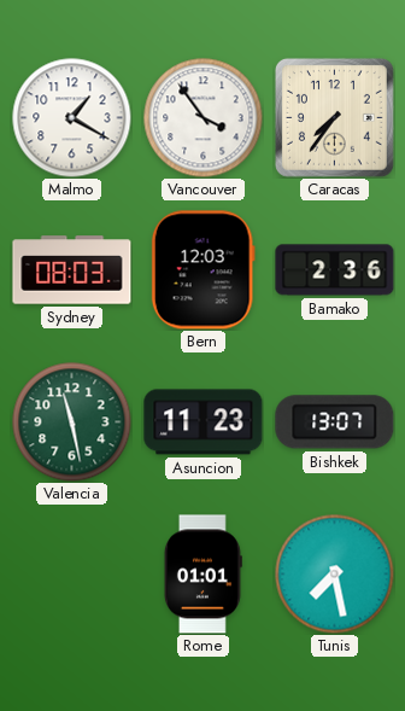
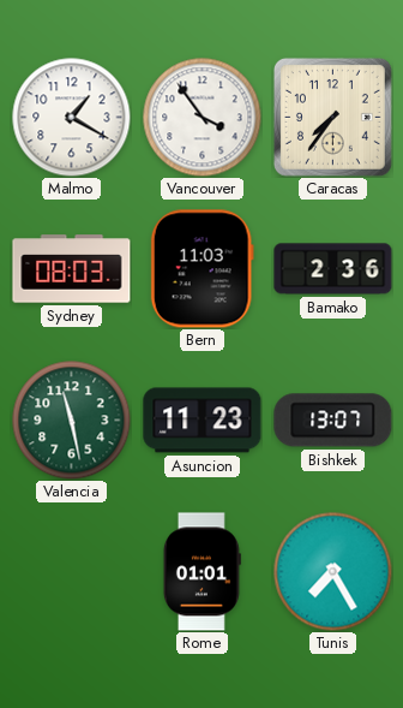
Bern: 12:03 -> 11:03
Tunis: 7:28 -> 7:25
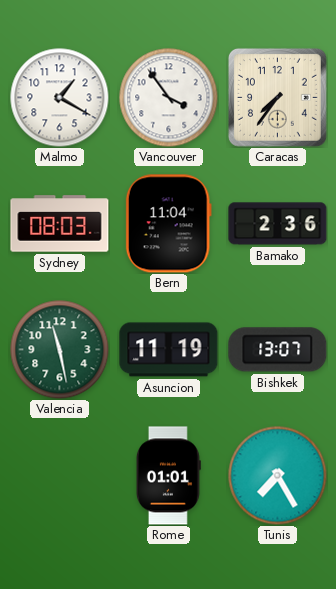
Bern: 11:03 -> 11:04
Asuncion: 11:23 -> 11:19
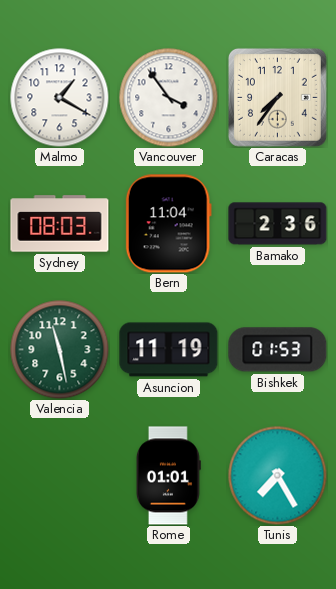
Bishkek: 13:07 -> 01:53
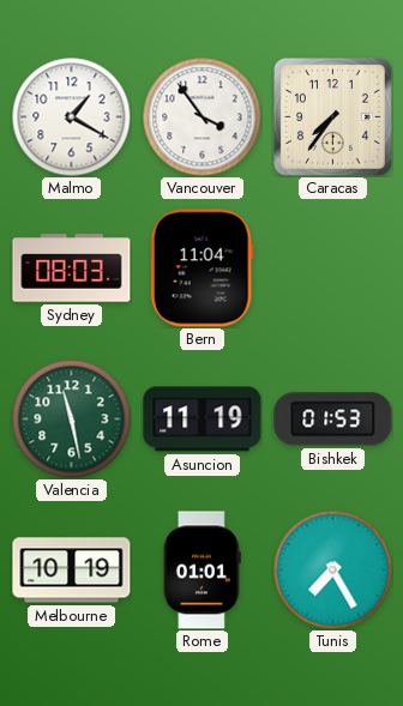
Bamako: 2:36 -> none
Melbourne: none -> 10:19
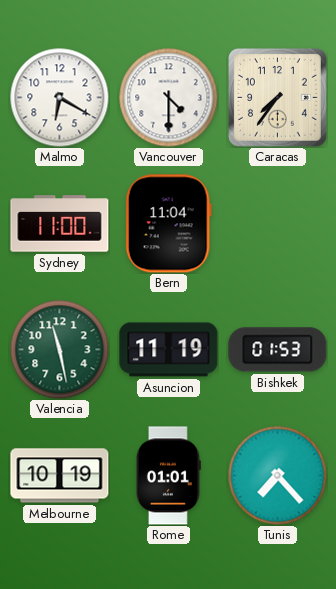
Malmo: 1:20 -> 6:20
Vancouver: 3:54 -> 4:30
Sydney: 08:03 -> 11:00
Tunis: 7:25 -> 7:23
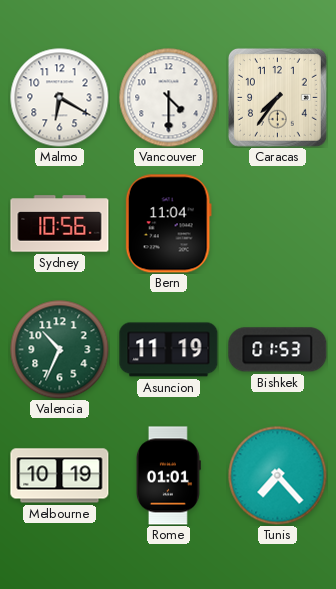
Sydney: 11:00 -> 10:56
Valencia: 11:28 -> 10:34
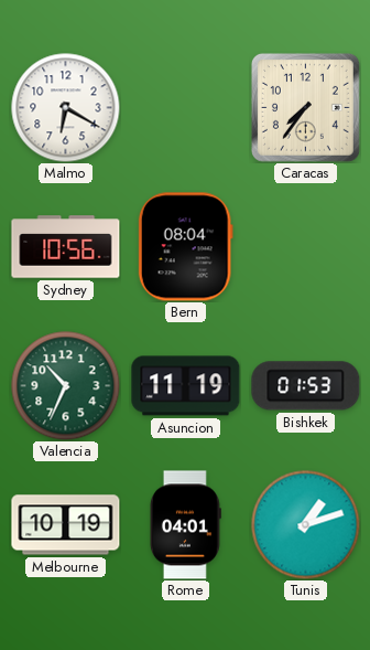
Vancouver: 4:30 -> none
Bern: 11:04 -> 08:04
Rome: 01:01 -> 04:01
Tunis: 7:23 -> 1:12
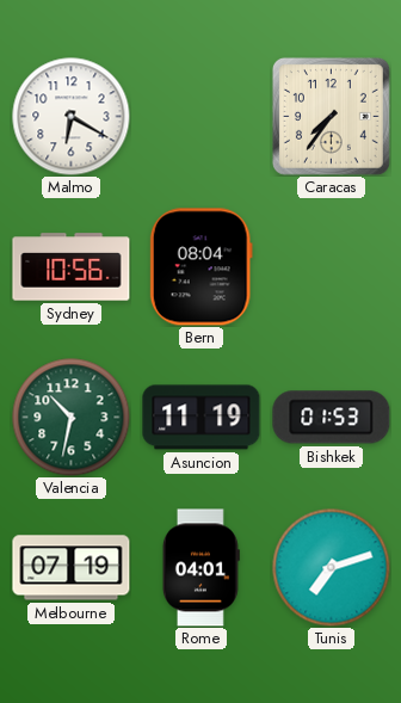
Valencia: 10:34 -> 10:32
Melbourne: 10:19 -> 07:19
Tunis: 1:12 -> 7:12
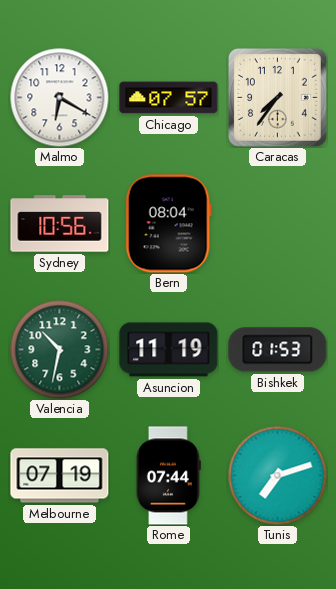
Chicago: none -> 07:57
Rome: 04:01 -> 07:44
